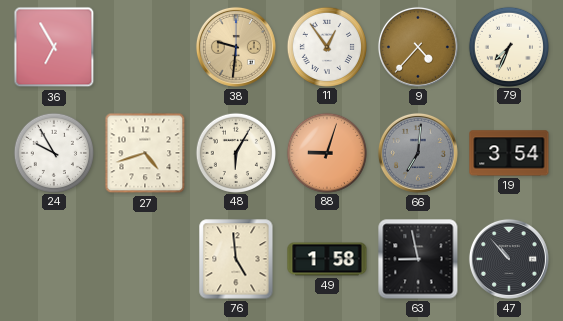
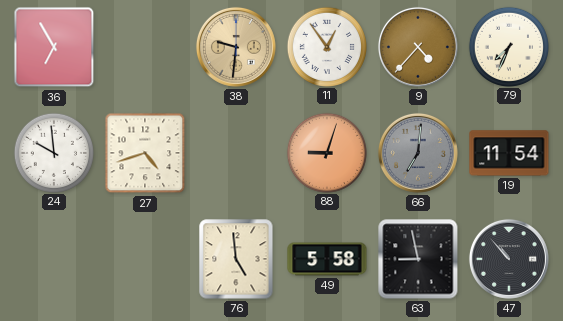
24: 9:55 -> 9:59
48: 6:05 -> none
19: 3:54 -> 11:54
49: 1:58 -> 5:58
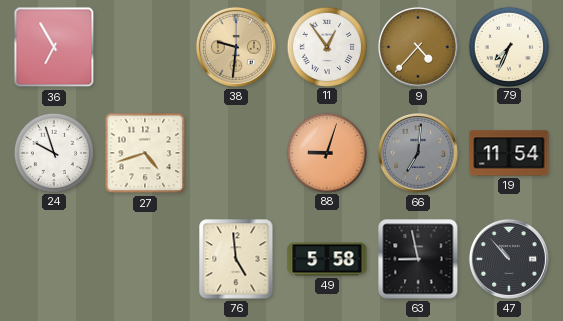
24: 9:59 -> 9:57
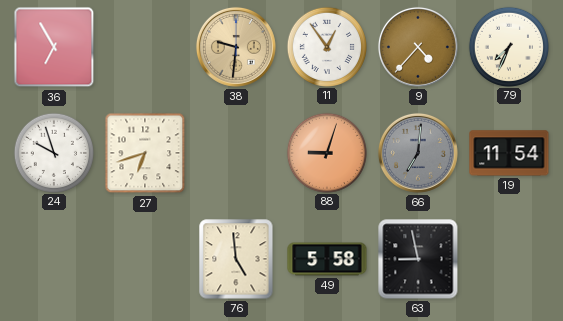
27: 4:42 -> 6:42
47: 10:53 -> none
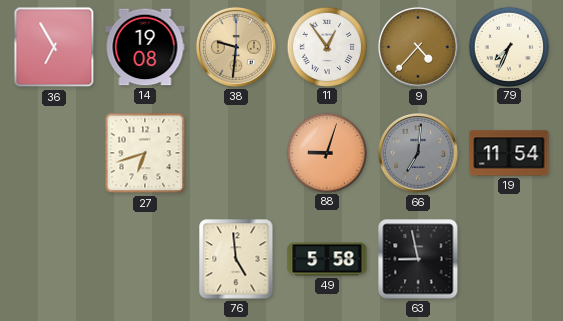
14: none -> 19:08
24: 9:57 -> none
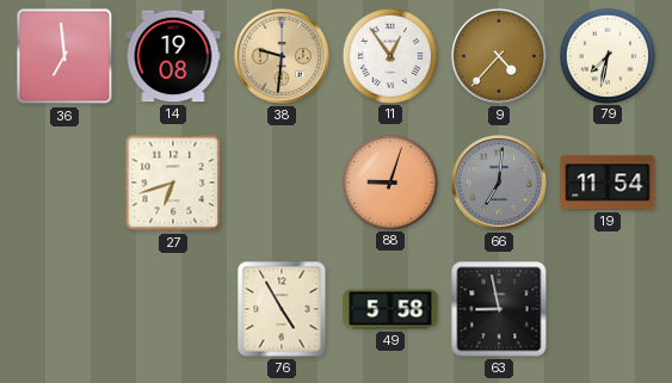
36: 6:55 -> 6:59
79: 7:34 -> 7:32
76: 4:59 -> 4:55
